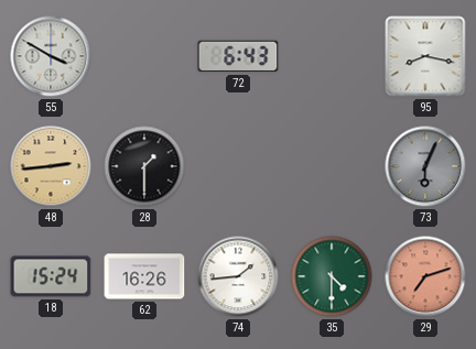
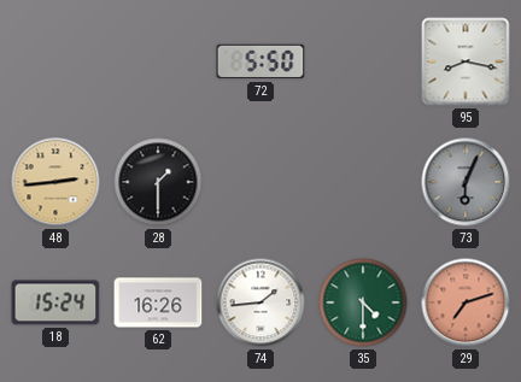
55: 3:50 -> none
72: 6:43 -> 5:50
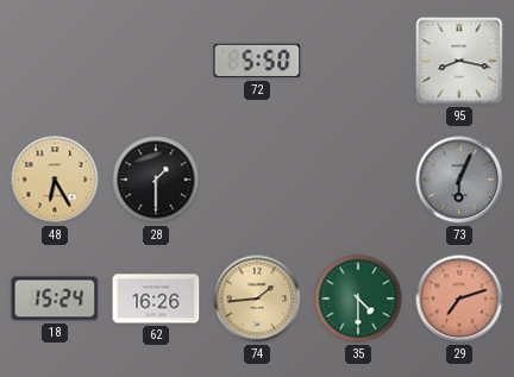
48: 2:44 -> 6:25
74 dial: white -> champagne
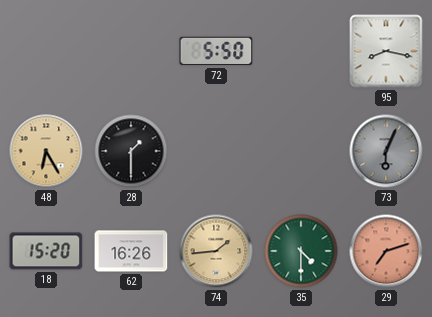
18: 15:24 -> 15:20
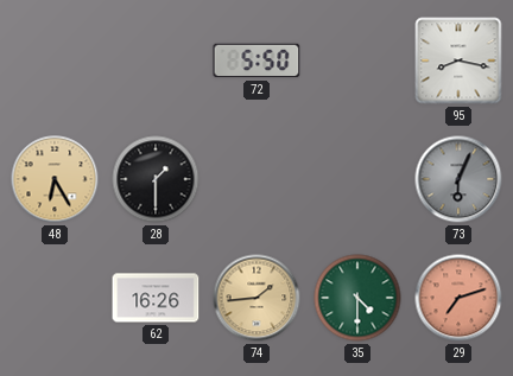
18: 15:20 -> none
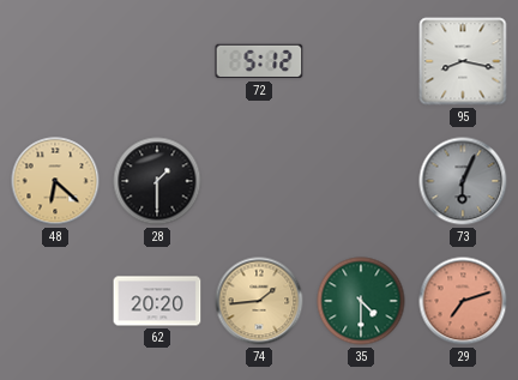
72: 5:50 -> 5:12
48: 6:25 -> 6:22
62: 16:26 -> 20:20
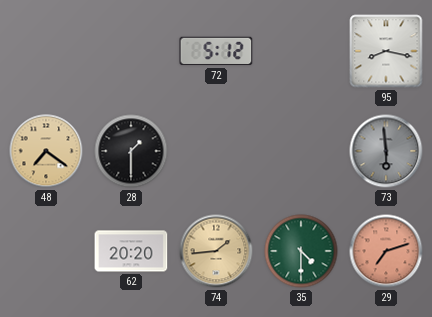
48: 6:22 -> 7:21
73: 6:04 -> 5:59
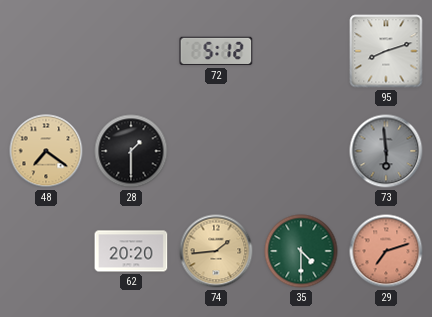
95: 8:17 -> 8:12
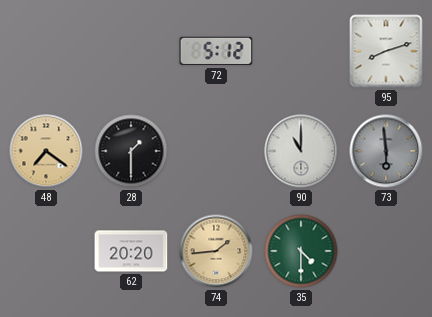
90: none -> 11:00
29: 7:12 -> none
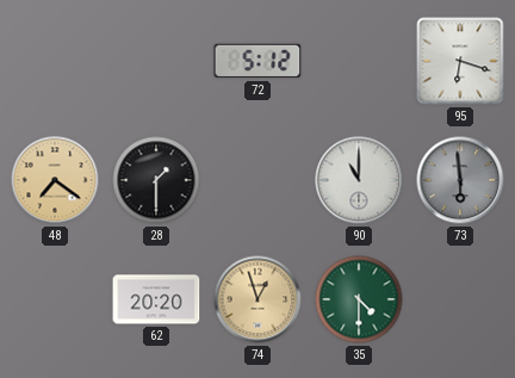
95: 8:12 -> 6:18
74: 1:44 -> 12:57
